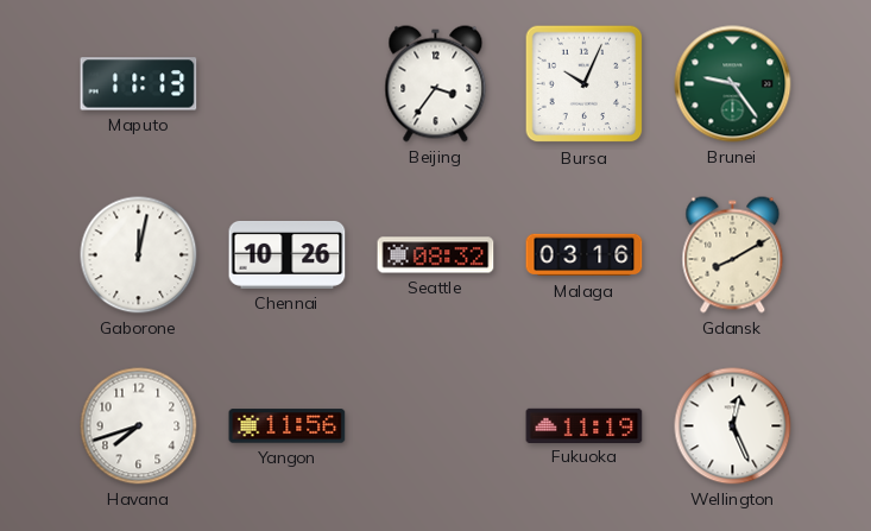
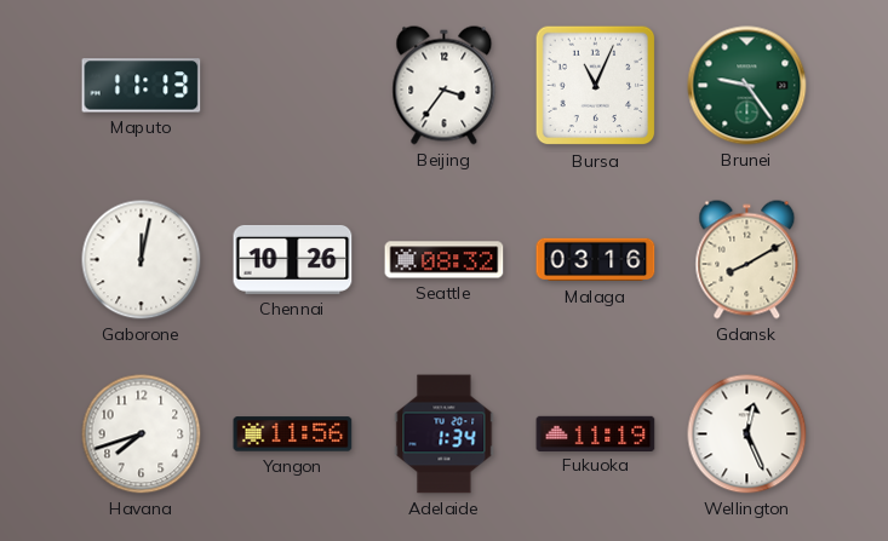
Bursa: 10:04 -> 11:04
Adelaide: none -> 1:34
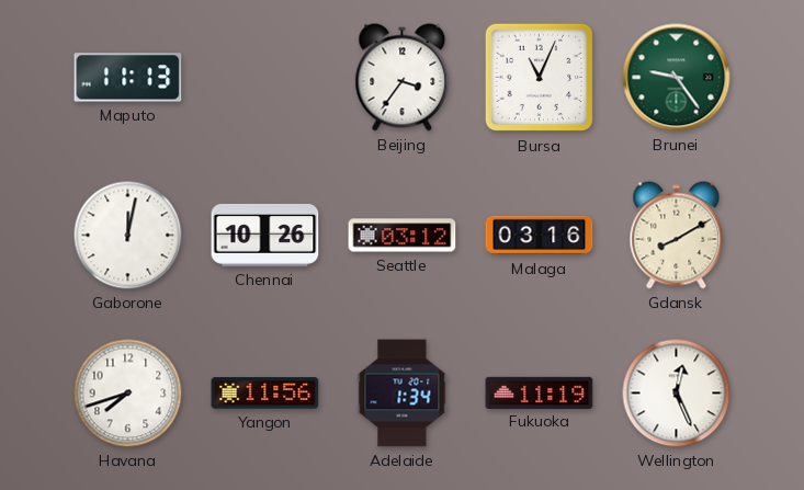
Seattle: 08:32 -> 03:12
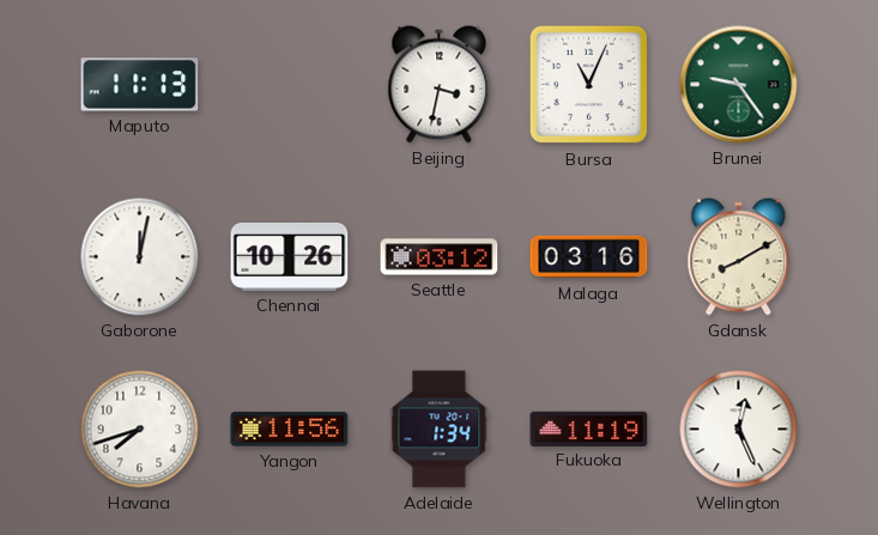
Beijing: 3:36 -> 3:32
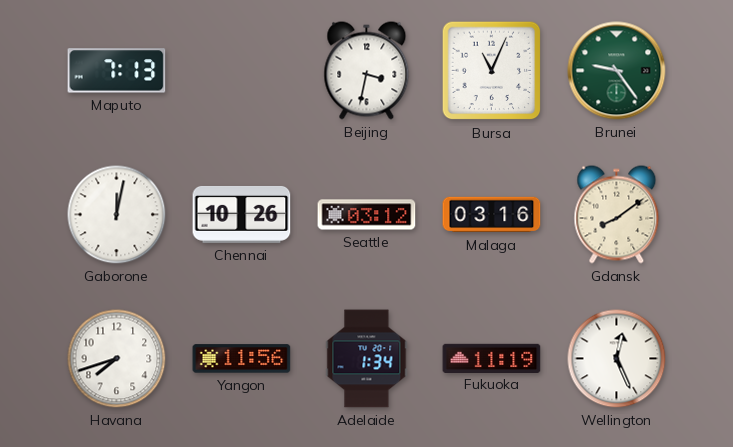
Maputo: 11:13 -> 7:13
Gdansk: 8:10 -> 8:09
